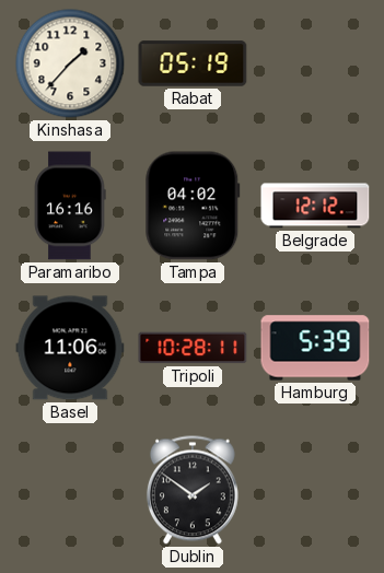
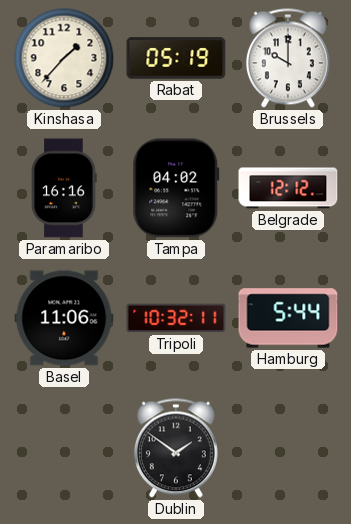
Brussels: none -> 10:00
Tripoli: 10:28 -> 10:32
Hamburg: 5:39 -> 5:44
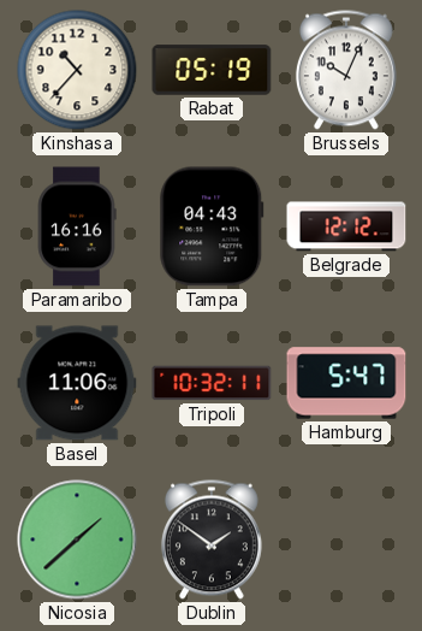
Kinshasa: 1:37 -> 10:37
Brussels: 10:00 -> 10:04
Tampa: 04:02 -> 04:43
Hamburg: 5:44 -> 5:47
Nicosia: none -> 1:38
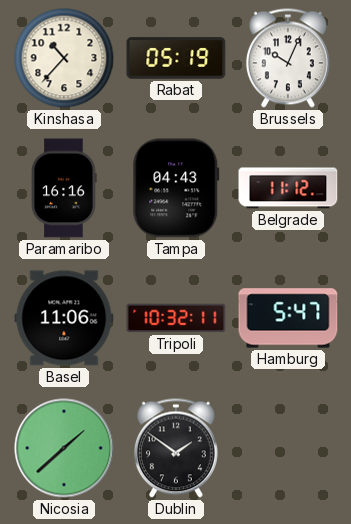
Belgrade: 12:12 -> 11:12
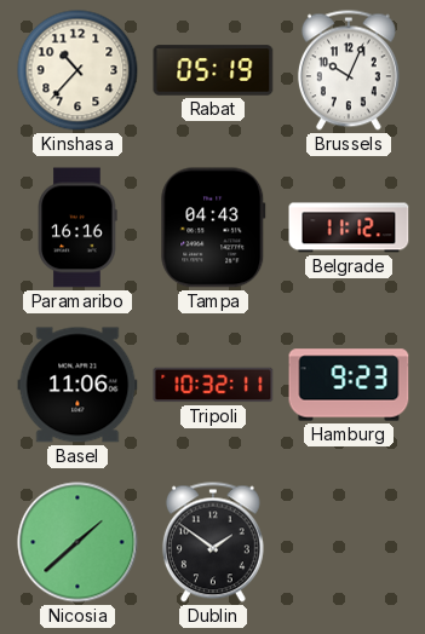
Hamburg: 5:47 -> 9:23
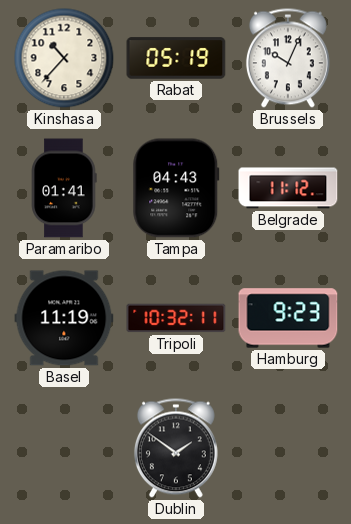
Paramaribo: 16:16 -> 01:41
Basel: 11:06 -> 11:19
Nicosia: 1:38 -> none
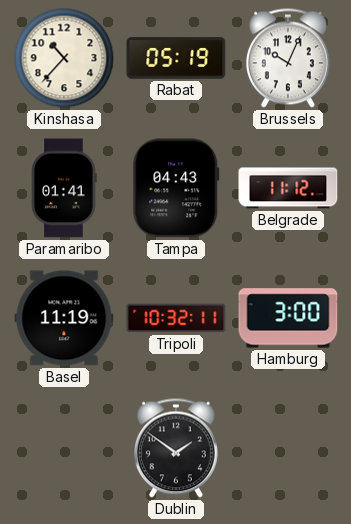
Hamburg: 9:23 -> 3:00
